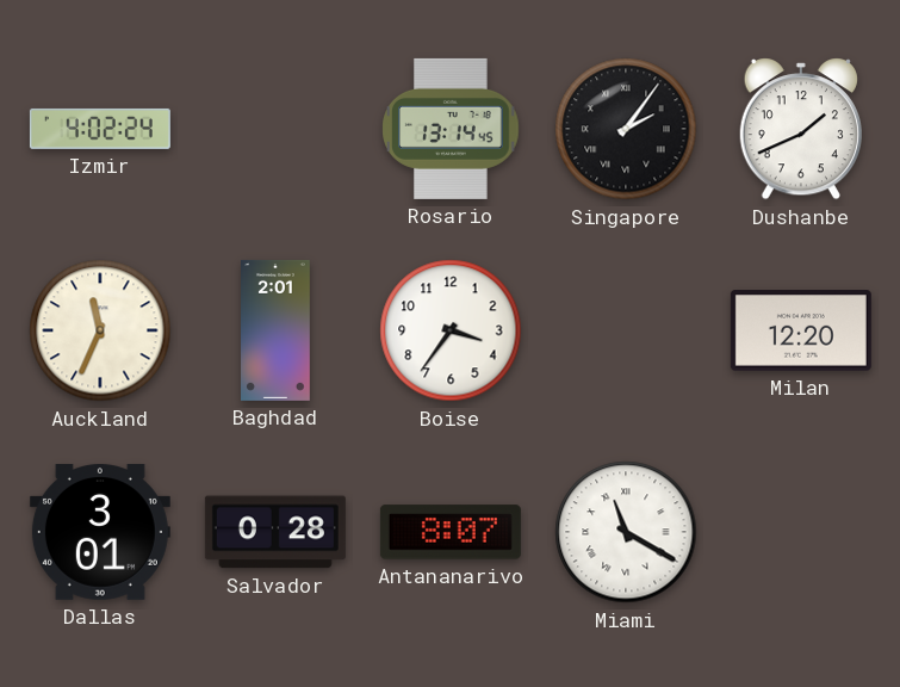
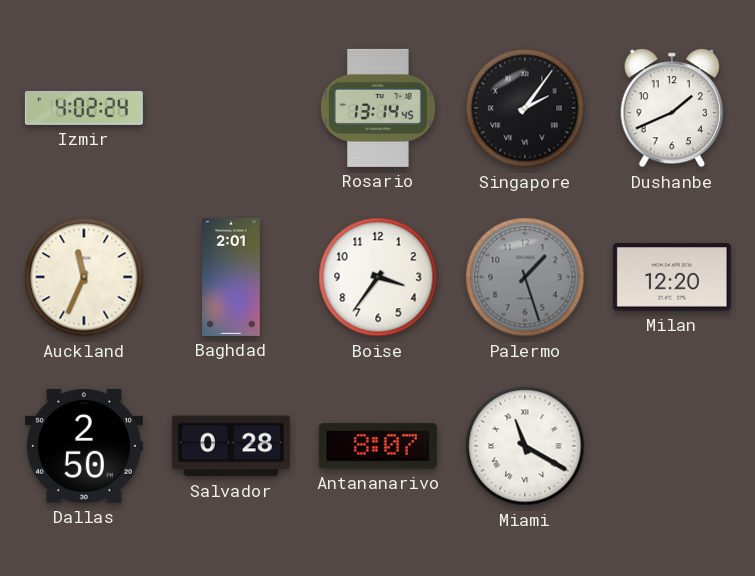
Palermo: none -> 1:27
Dallas: 3:01 -> 2:50
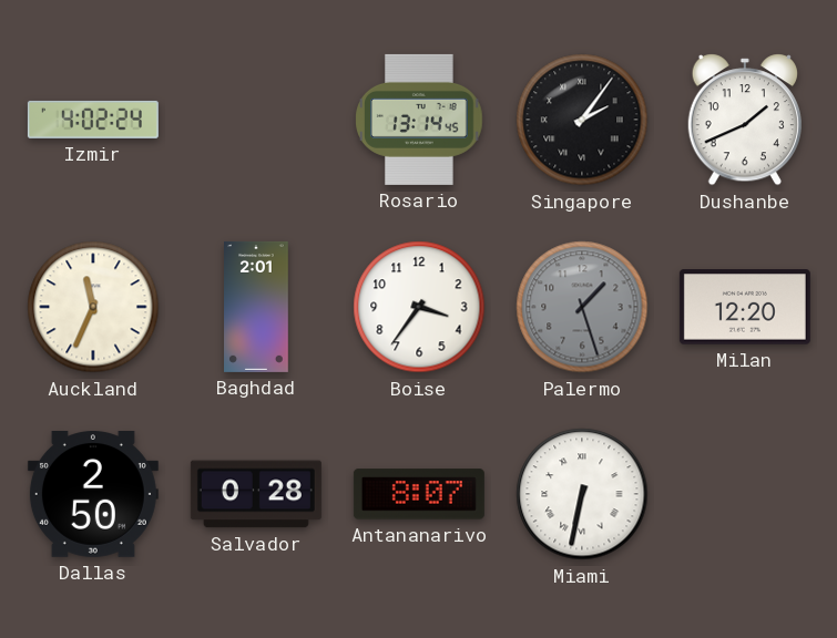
Miami: 11:20 -> 6:32
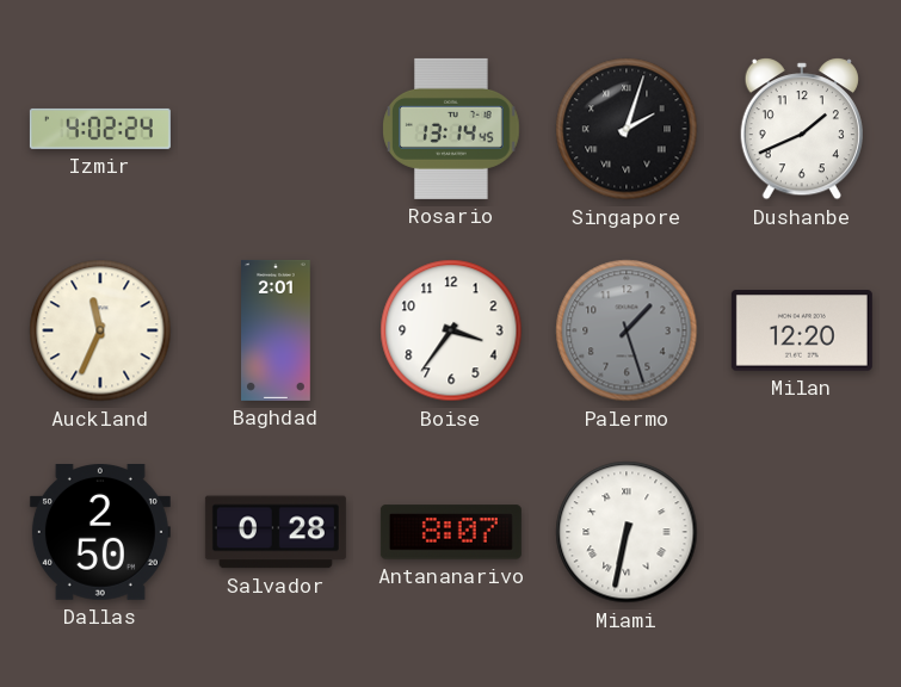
Singapore: 2:06 -> 2:03
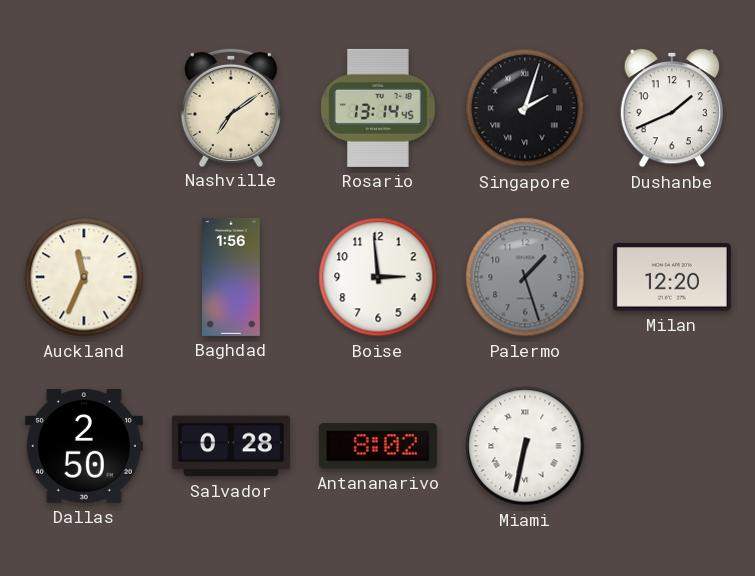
Izmir: 4:02 -> none
Nashville: none -> 7:09
Baghdad: 2:01 -> 1:56
Boise: 3:36 -> 2:59
Antananarivo: 8:07 -> 8:02
